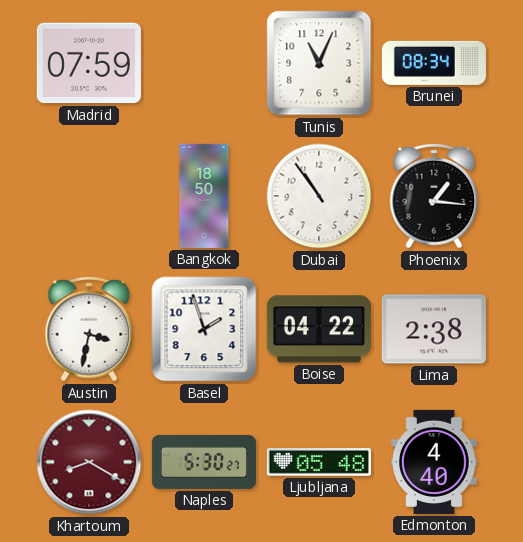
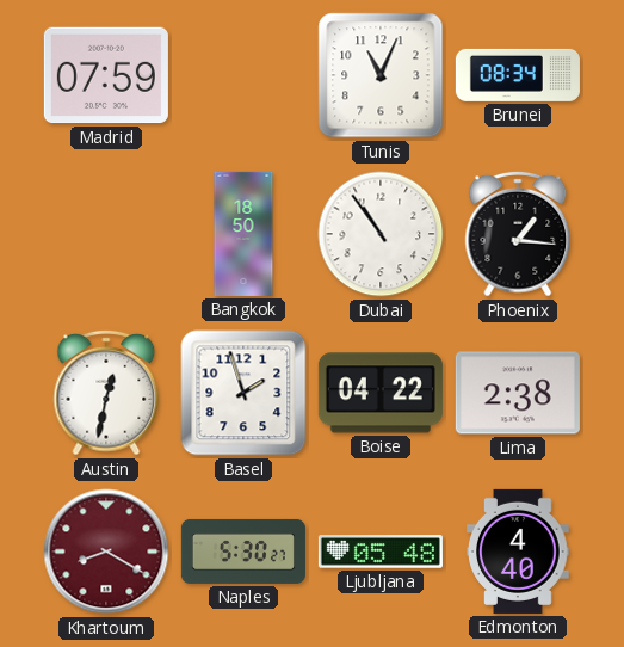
Austin: 3:32 -> 12:32
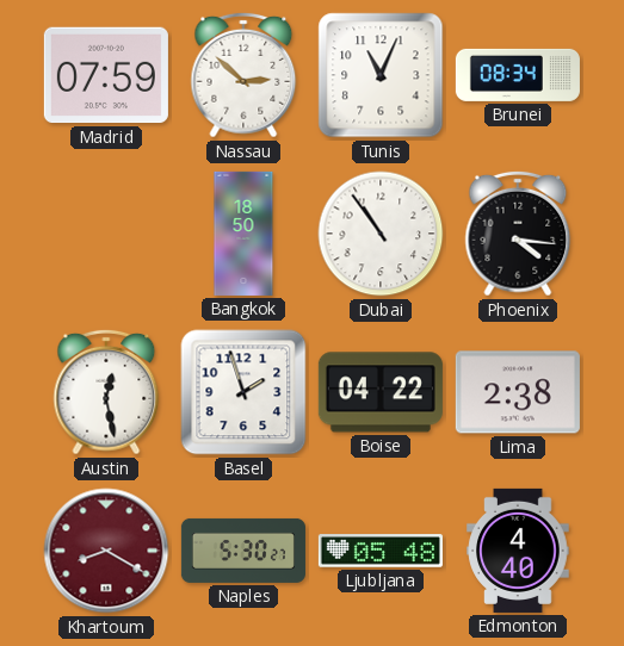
Nassau: none -> 2:52
Phoenix: 1:16 -> 4:16
Austin: 12:32 -> 12:28
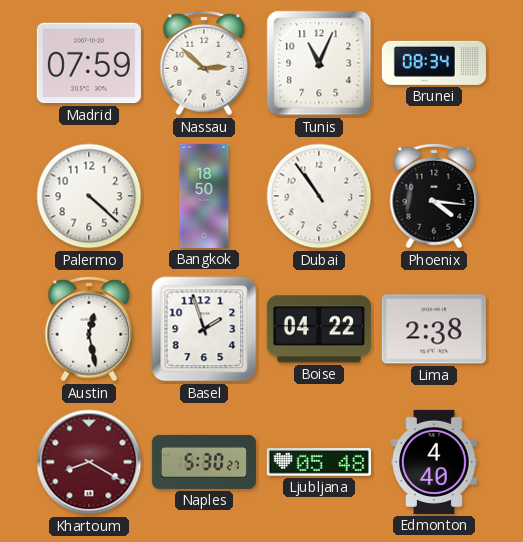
Palermo: none -> 4:22
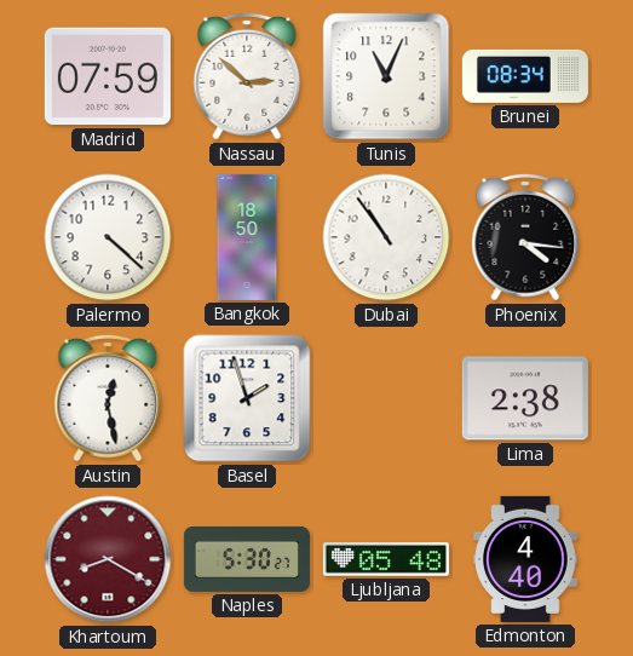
Boise: 04:22 -> none
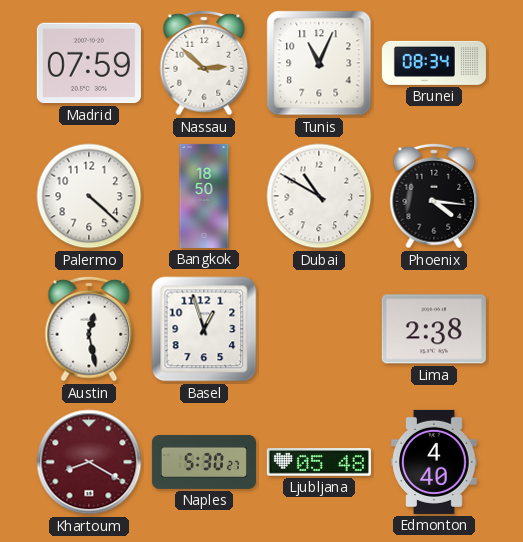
Dubai: 10:54 -> 10:50
Basel: 1:57 -> 12:57
